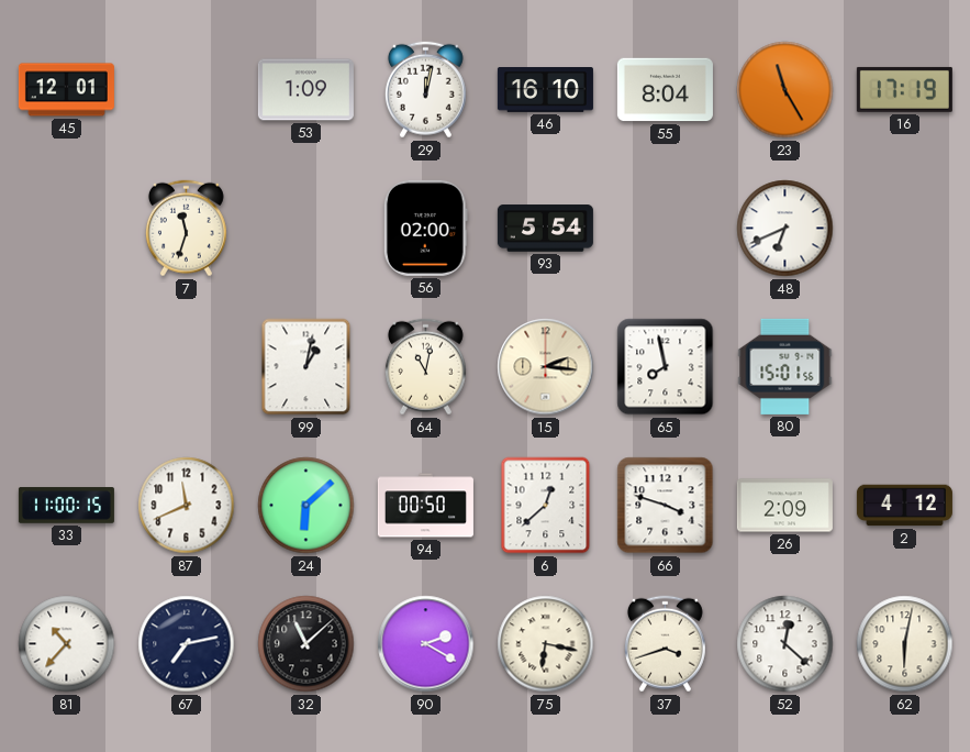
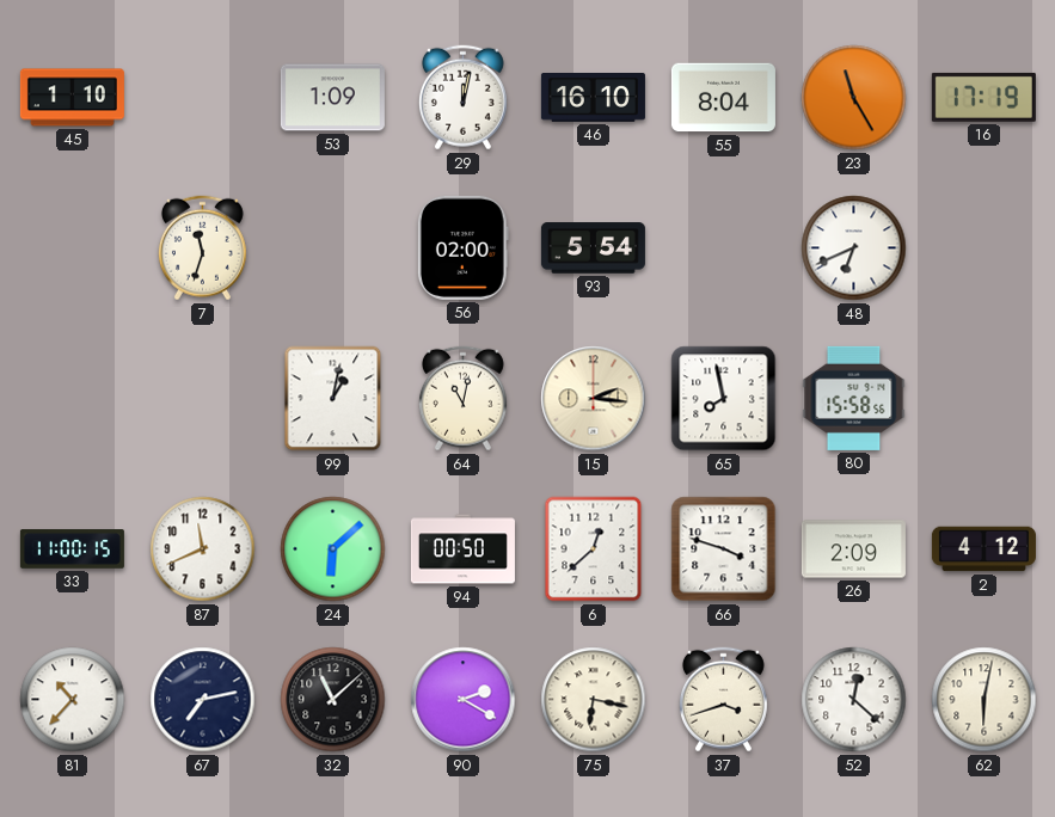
45: 12:01 -> 1:10
80: 15:01 -> 15:58
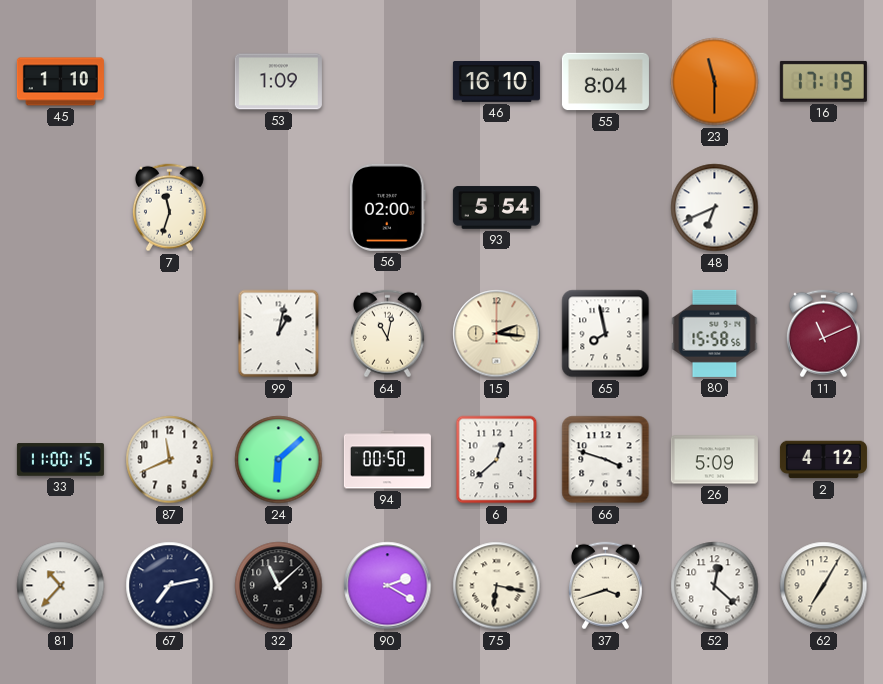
29: 12:02 -> none
23: 11:25 -> 11:30
11: none -> 11:11
26: 2:09 -> 5:09
62: 6:02 -> 7:05
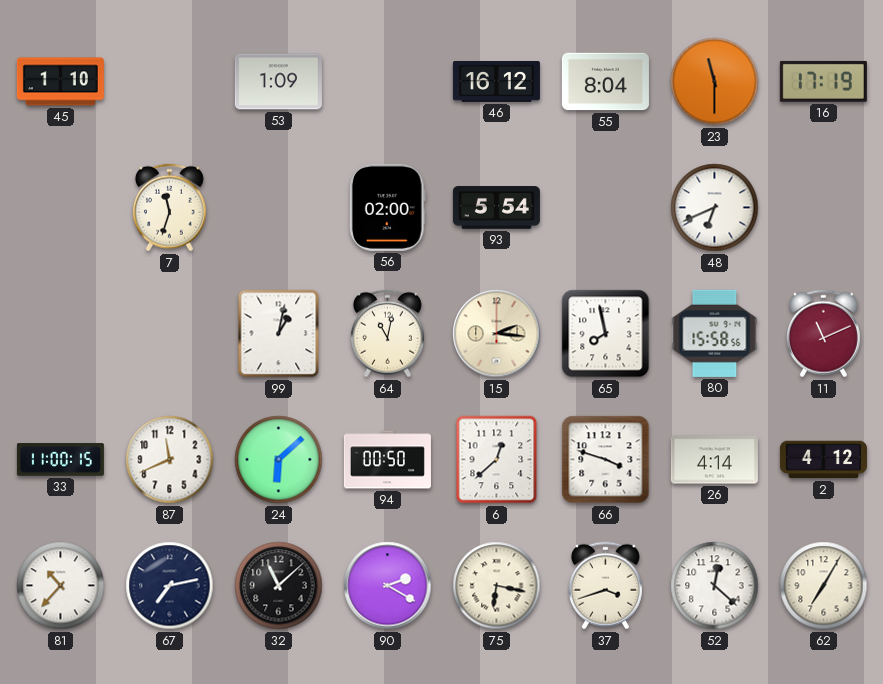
46: 16:10 -> 16:12
26: 5:09 -> 4:14
